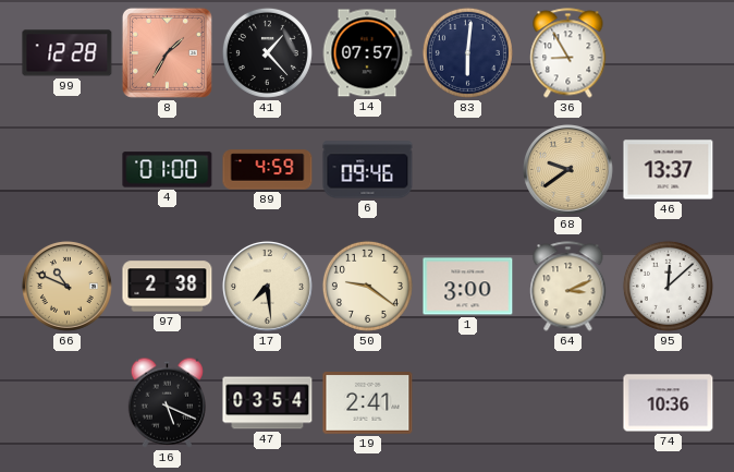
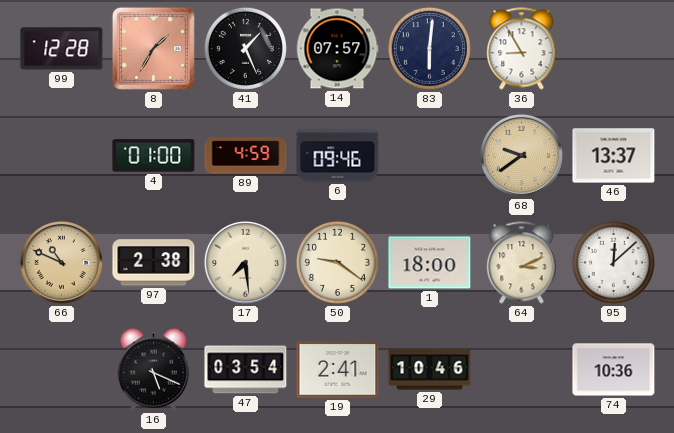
41: 1:23 -> 1:26
1: 3:00 -> 18:00
29: none -> 10:46
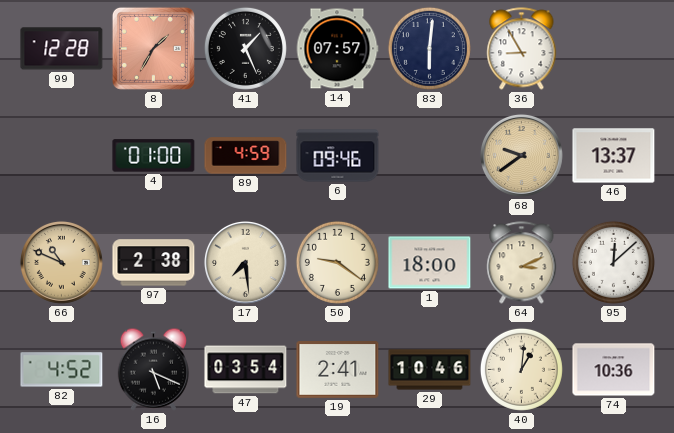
82: none -> 4:52
40: none -> 1:01
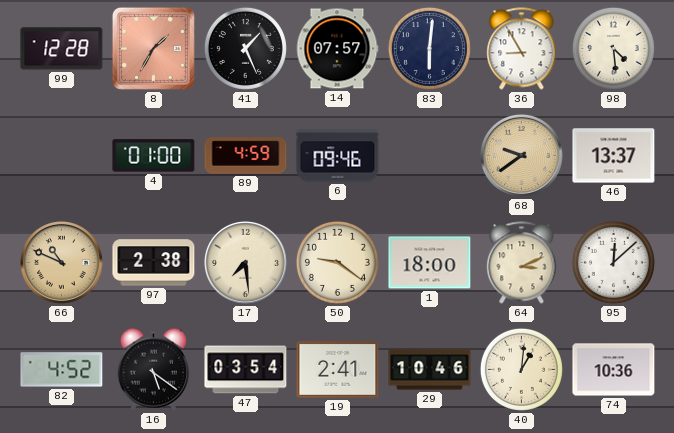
98: none -> 4:29
16: 5:19 -> 5:21
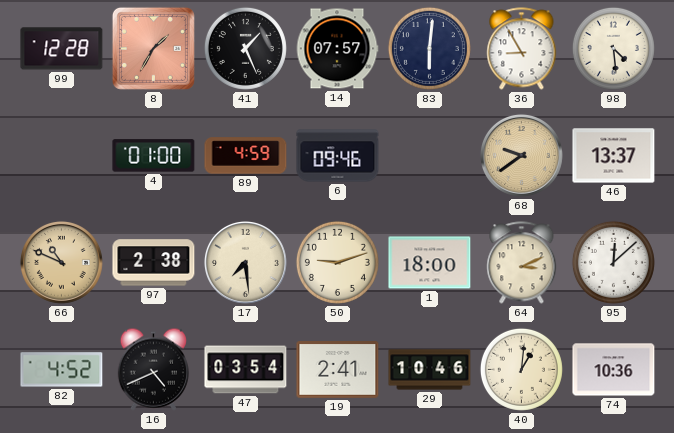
50: 9:21 -> 9:12
16: 5:21 -> 4:41
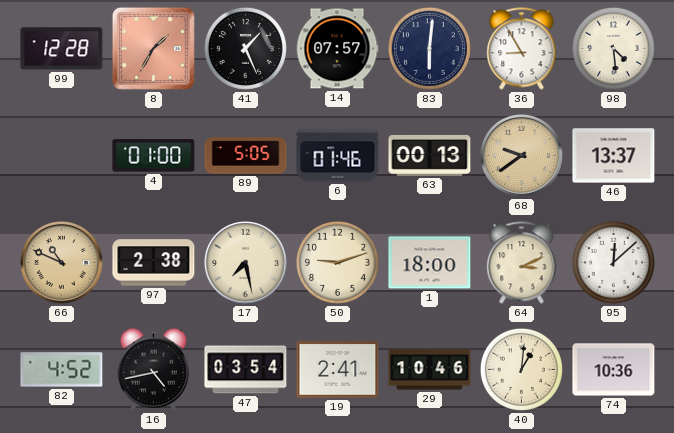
89: 4:59 -> 5:05
6: 09:46 -> 01:46
63: none -> 00:13
17: 7:29 -> 7:28
16: 4:41 -> 4:43
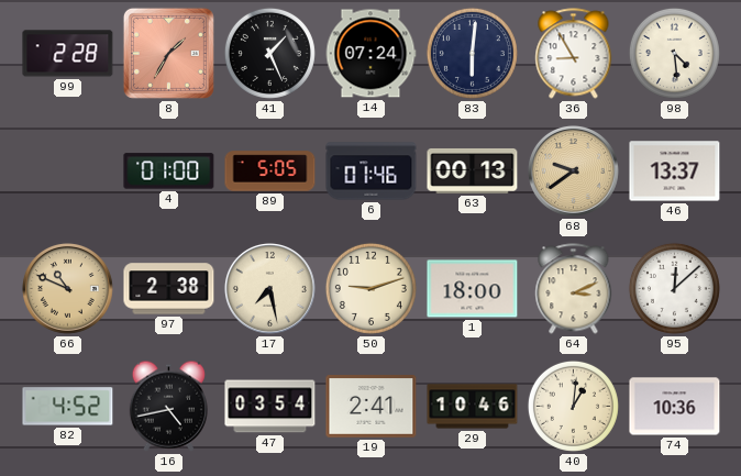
99: 12:28 -> 2:28
14: 07:57 -> 07:24
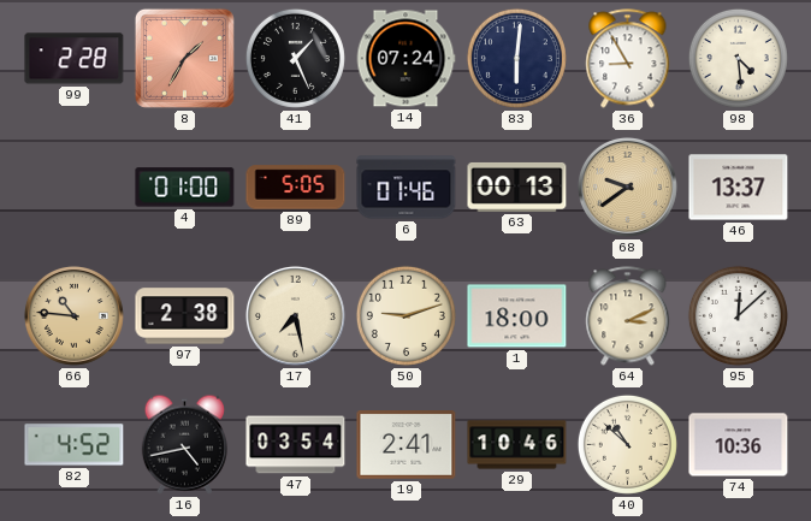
66: 10:49 -> 10:46
40: 1:01 -> 10:52
